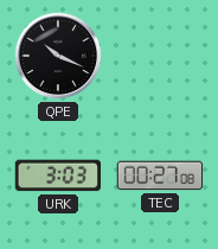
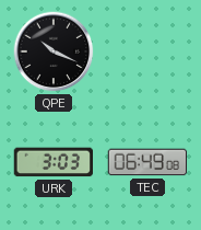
TEC: 00:27 -> 06:49
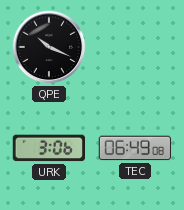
URK: 3:03 -> 3:06
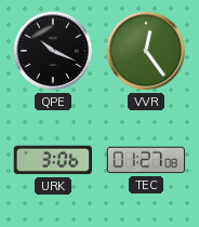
VVR: none -> 12:24
TEC: 06:49 -> 01:27
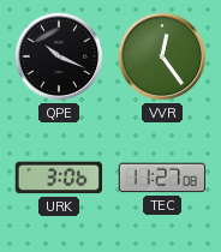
TEC: 01:27 -> 11:27
